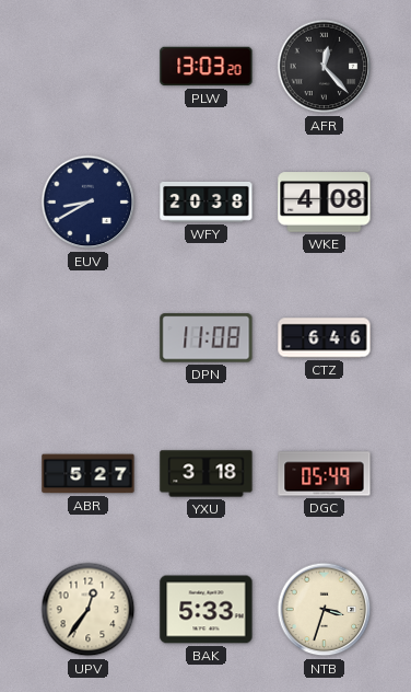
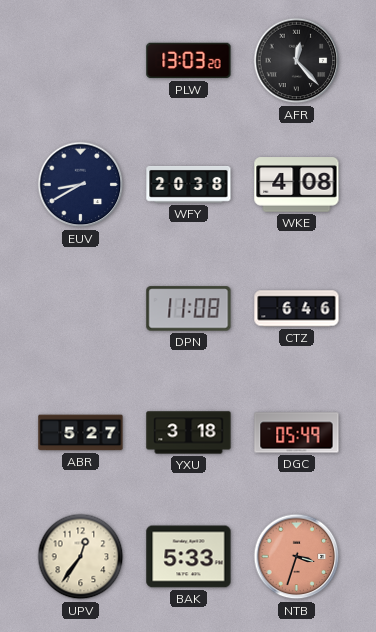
NTB dial: cream -> salmon
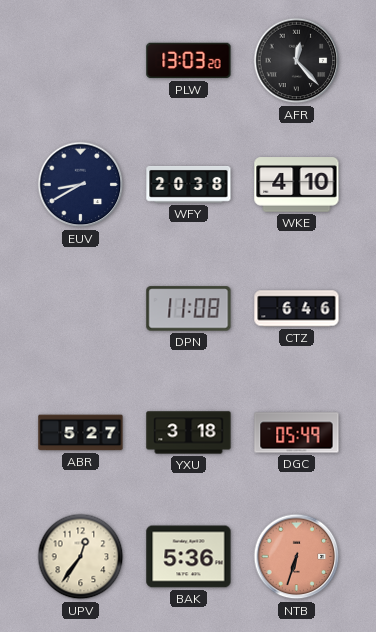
WKE: 4:08 -> 4:10
BAK: 5:33 -> 5:36
NTB: 3:33 -> 6:33
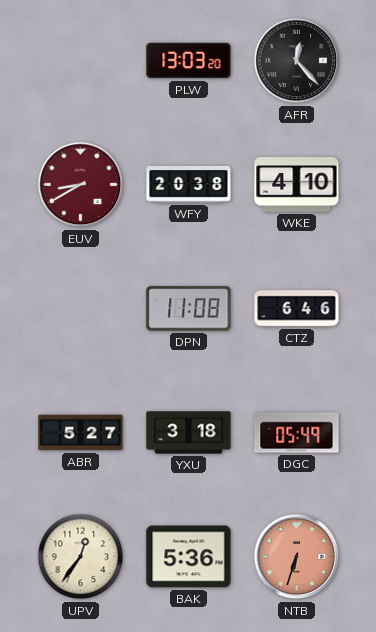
EUV dial: navy -> burgundy
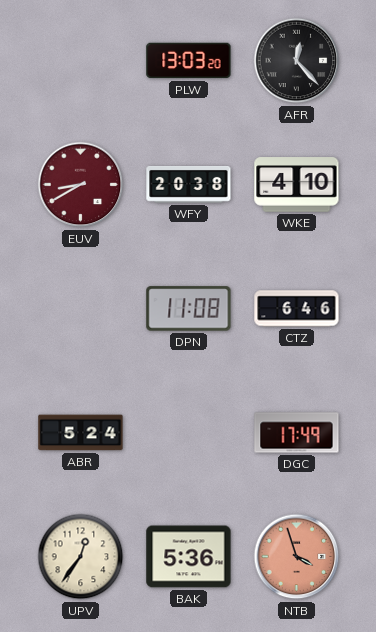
ABR: 5:27 -> 5:24
YXU: 3:18 -> none
DGC: 05:49 -> 17:49
NTB: 6:33 -> 3:57
